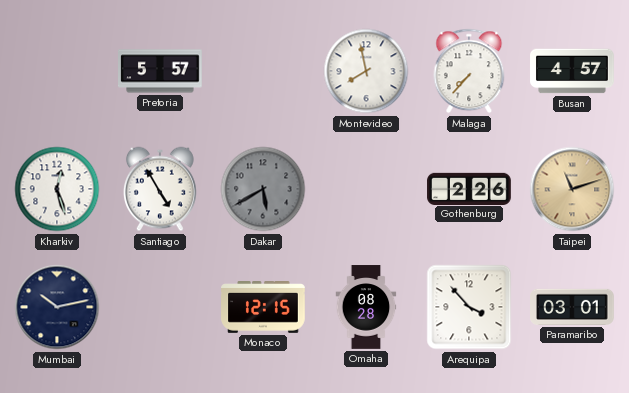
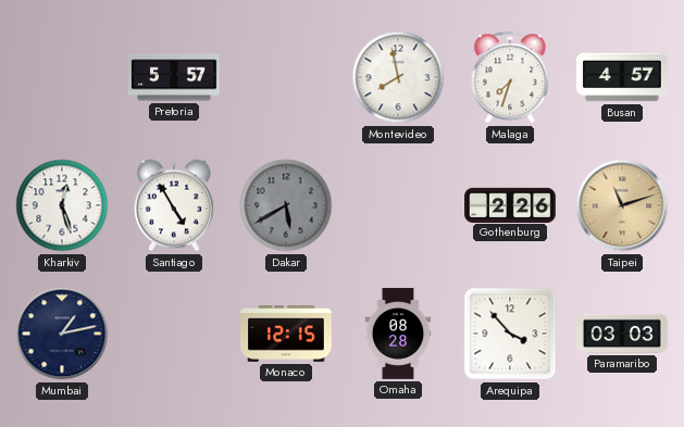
Malaga: 7:37 -> 7:33
Mumbai: 10:13 -> 1:13
Paramaribo: 03:01 -> 03:03
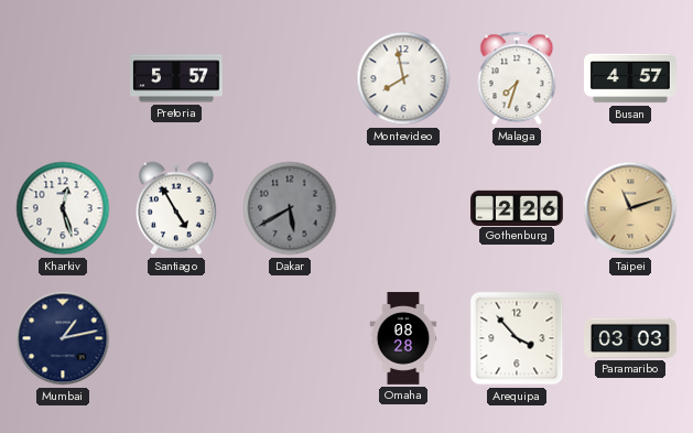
Monaco: 12:15 -> none
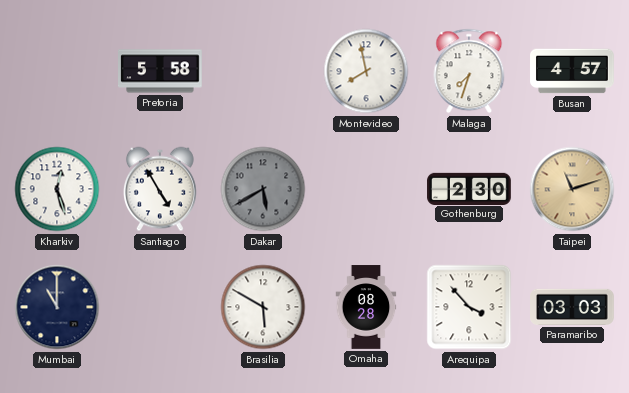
Pretoria: 5:57 -> 5:58
Gothenburg: 2:26 -> 2:30
Mumbai: 1:13 -> 11:00
Brasilia: none -> 5:50
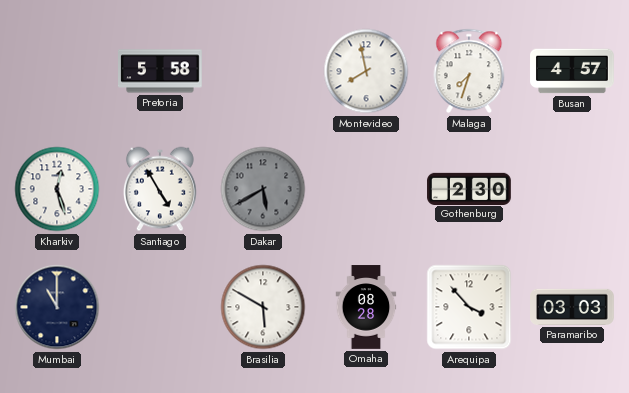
Taipei: 11:12 -> none
